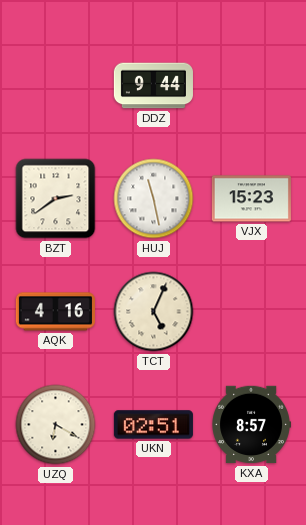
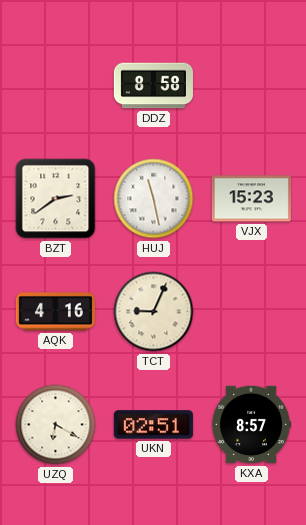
DDZ: 9:44 -> 8:58
TCT: 5:04 -> 9:04
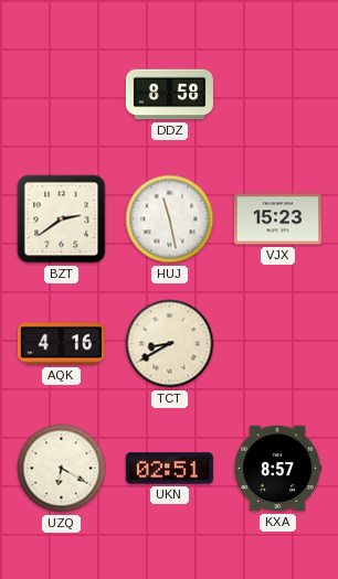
TCT: 9:04 -> 8:40
